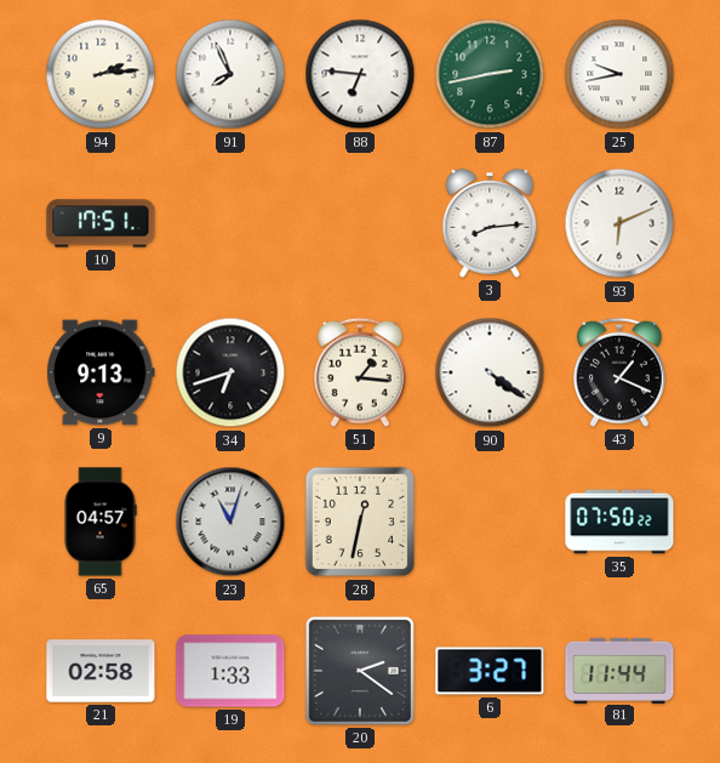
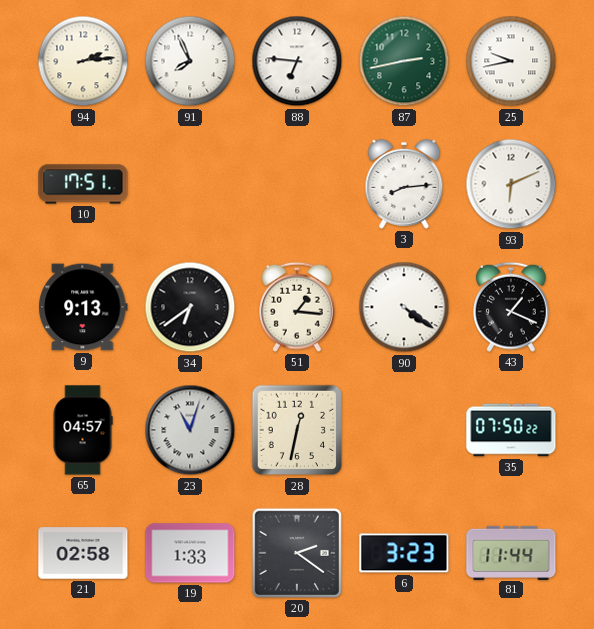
34: 6:42 -> 6:39
6: 3:27 -> 3:23
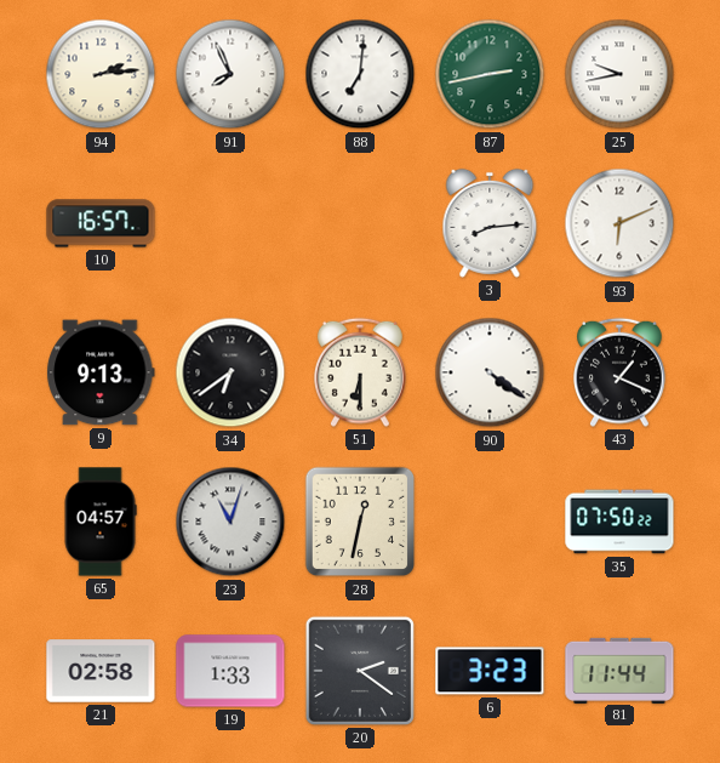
88: 6:46 -> 7:01
10: 17:51 -> 16:57
51: 1:16 -> 6:30
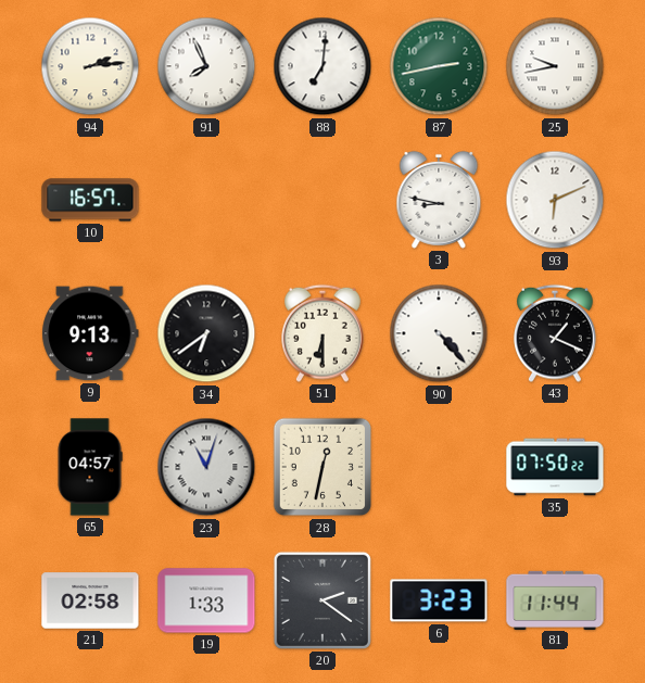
3: 8:14 -> 8:47
90: 4:21 -> 4:23
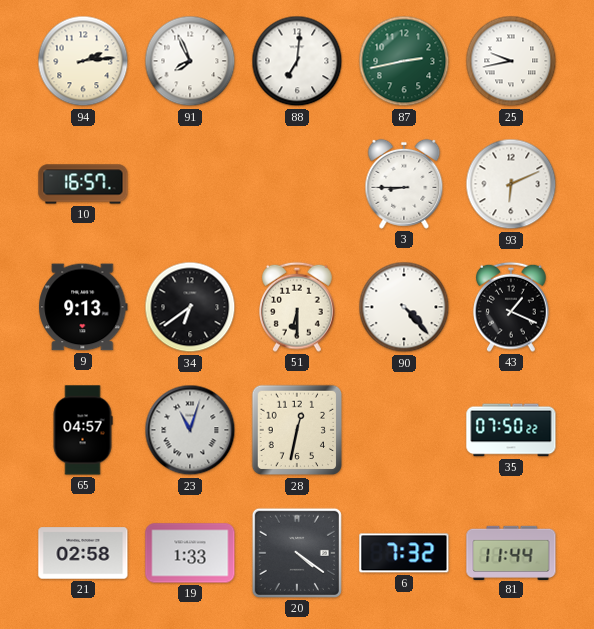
3: 8:47 -> 8:45
20: 2:21 -> 4:21
6: 3:23 -> 7:32
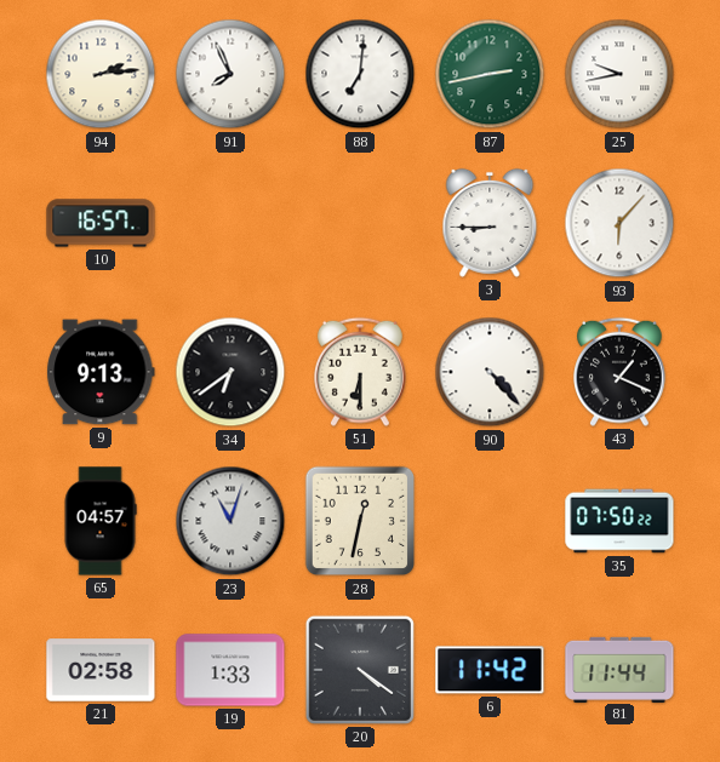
93: 6:11 -> 6:07
6: 7:32 -> 11:42
